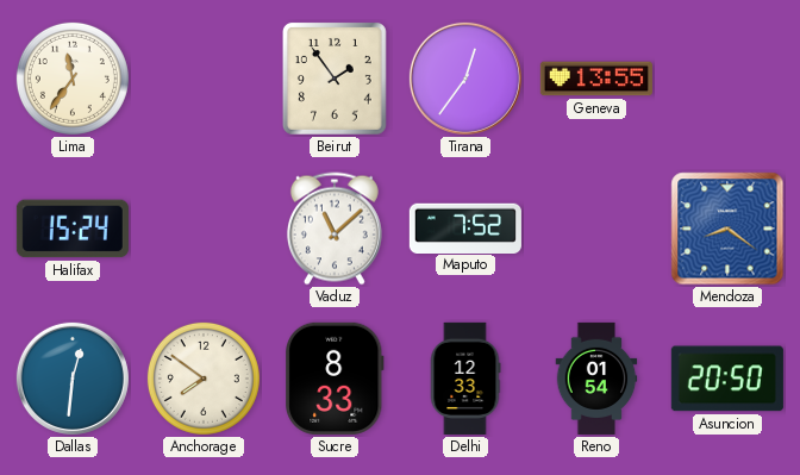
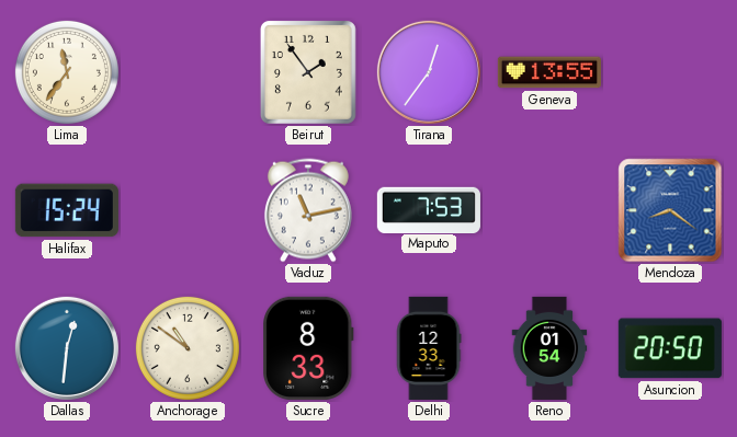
Vaduz: 11:08 -> 11:13
Maputo: 7:52 -> 7:53
Anchorage: 7:51 -> 10:51
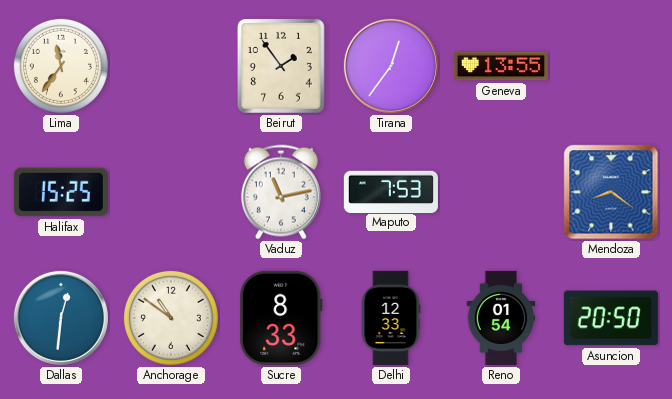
Halifax: 15:24 -> 15:25
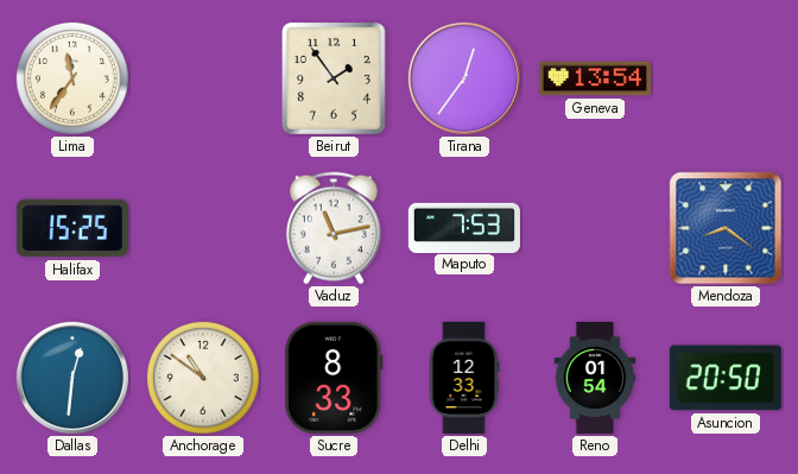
Geneva: 13:55 -> 13:54
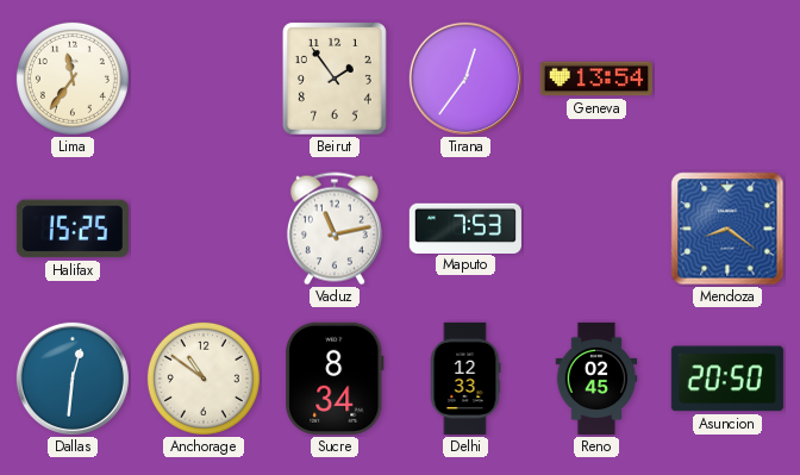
Sucre: 8:33 -> 8:34
Reno: 01:54 -> 02:45
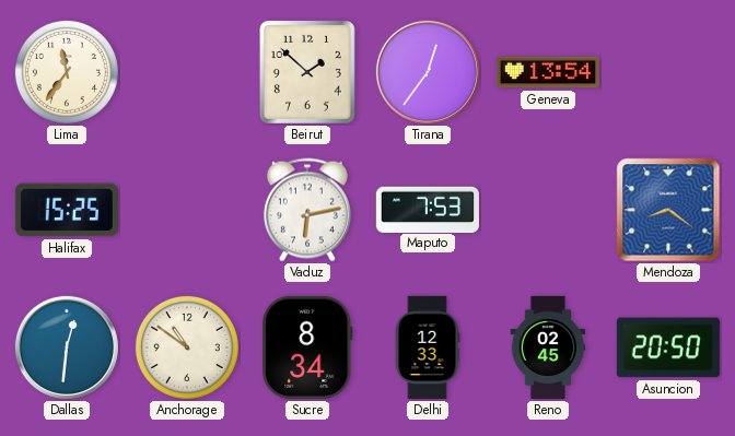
Beirut: 1:54 -> 1:52
Vaduz: 11:13 -> 6:13
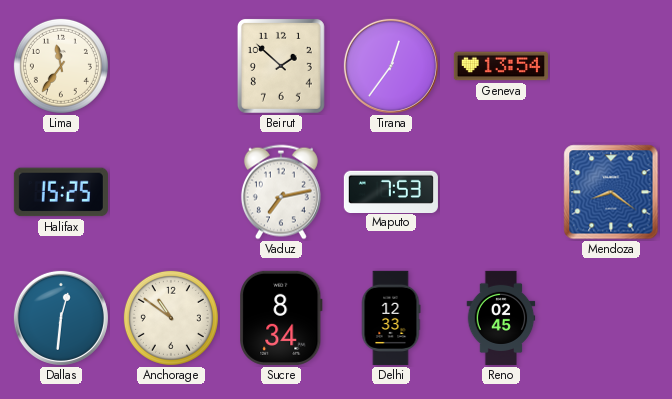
Vaduz: 6:13 -> 7:13
Asuncion: 20:50 -> none
